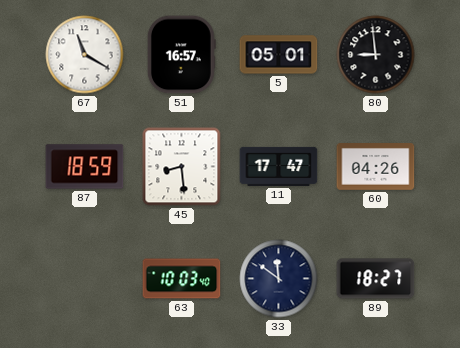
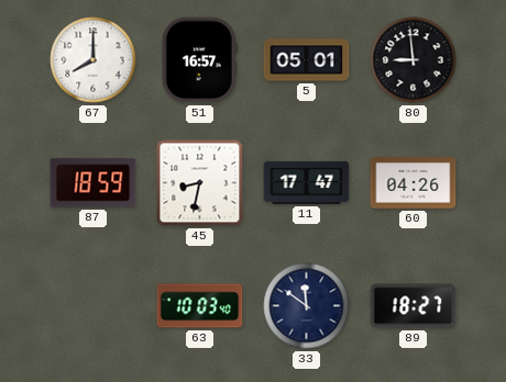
67: 11:20 -> 8:00
45: 8:29 -> 8:32
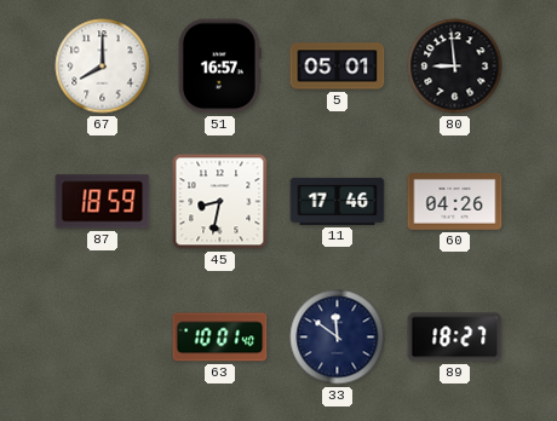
11: 17:47 -> 17:46
63: 10:03 -> 10:01
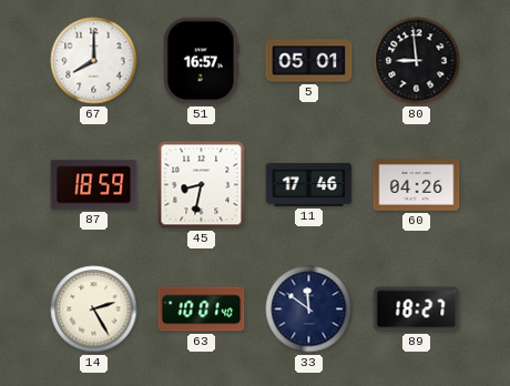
14: none -> 2:25
